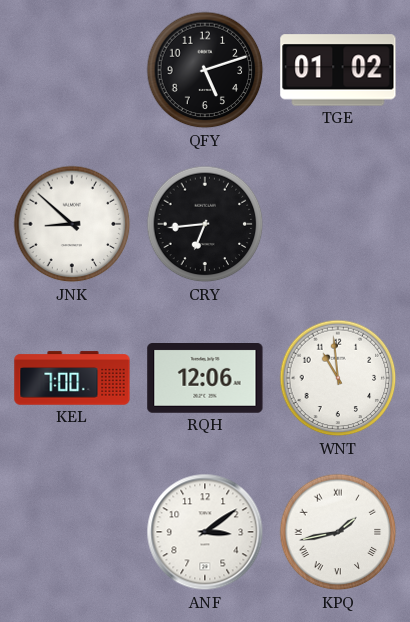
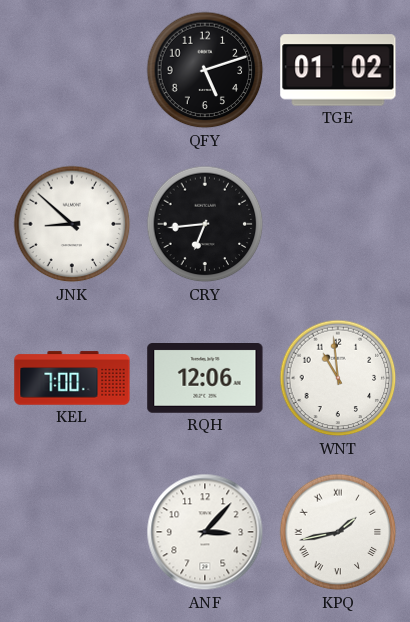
ANF: 3:09 -> 3:07
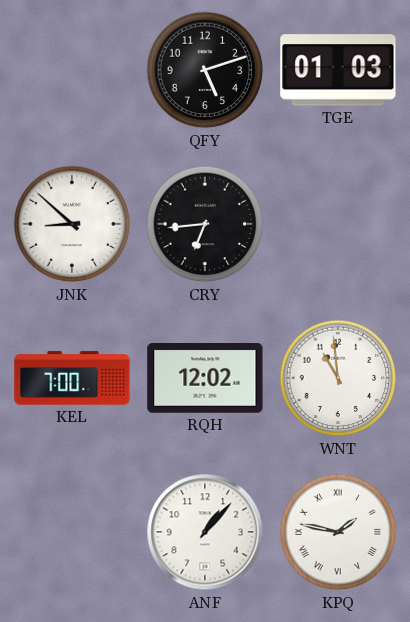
TGE: 01:02 -> 01:03
RQH: 12:06 -> 12:02
ANF: 3:07 -> 1:07
KPQ: 1:43 -> 1:47
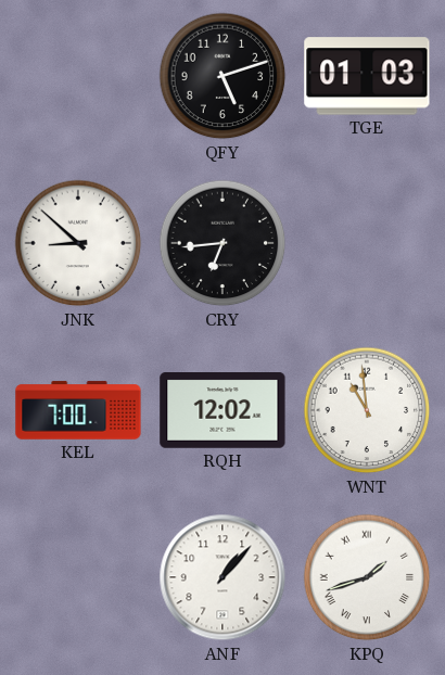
KPQ: 1:47 -> 1:42
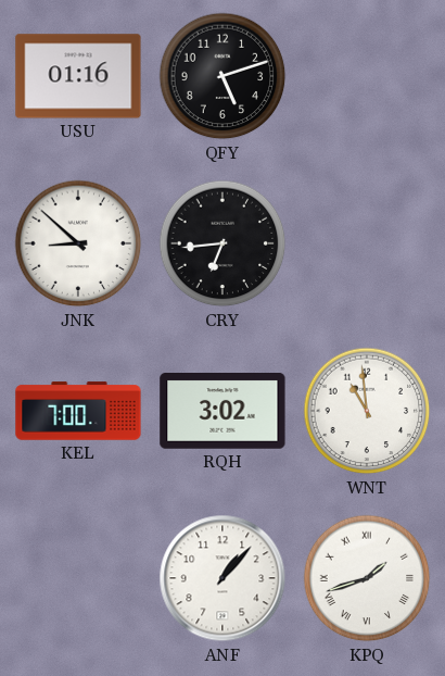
USU: none -> 01:16
TGE: 01:03 -> none
RQH: 12:02 -> 3:02
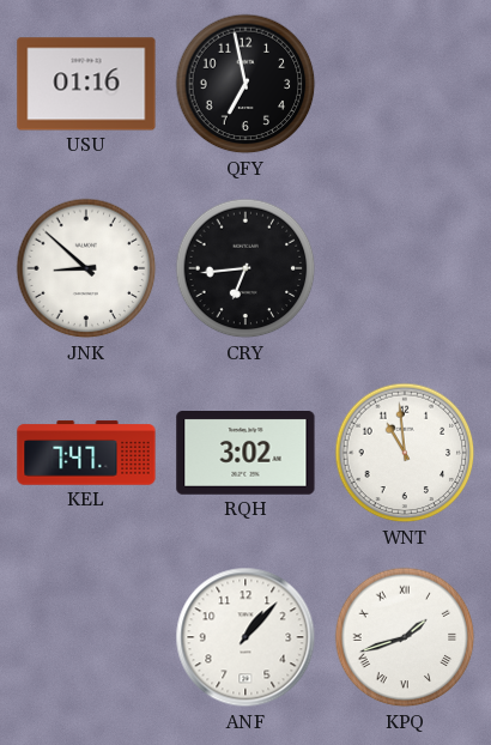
QFY: 5:12 -> 6:58
KEL: 7:00 -> 7:47
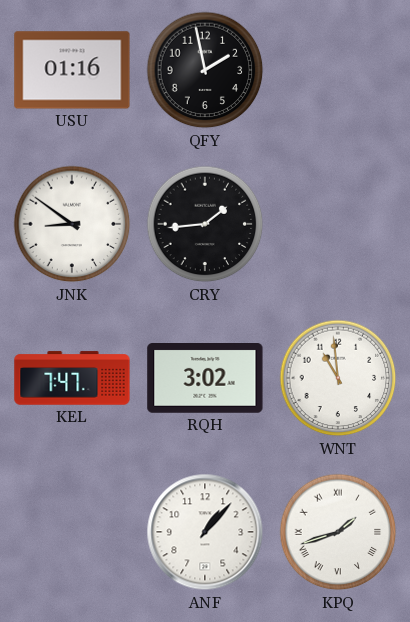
QFY: 6:58 -> 1:58
JNK: 8:52 -> 8:51
CRY: 6:44 -> 1:44
